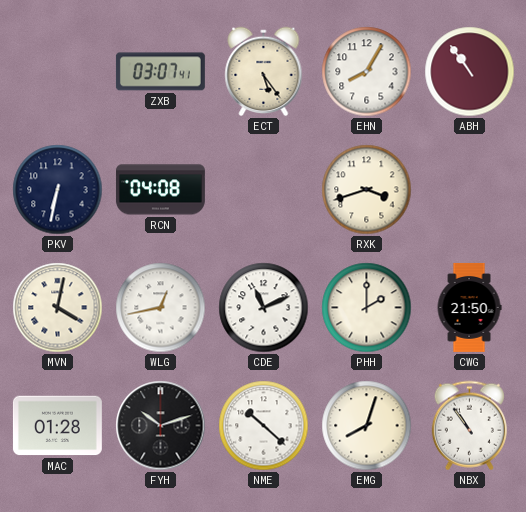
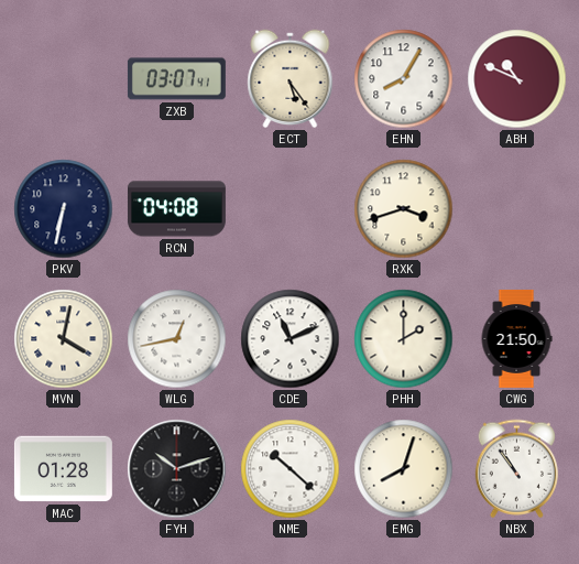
ABH: 10:54 -> 10:49
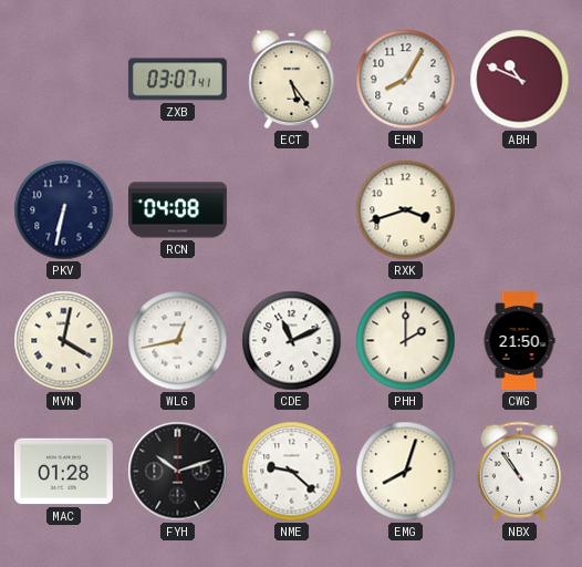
NME: 10:22 -> 9:22
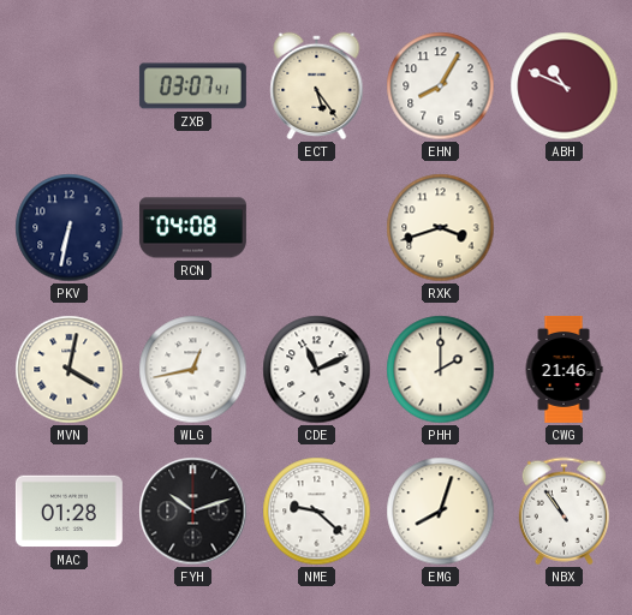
CWG: 21:50 -> 21:46
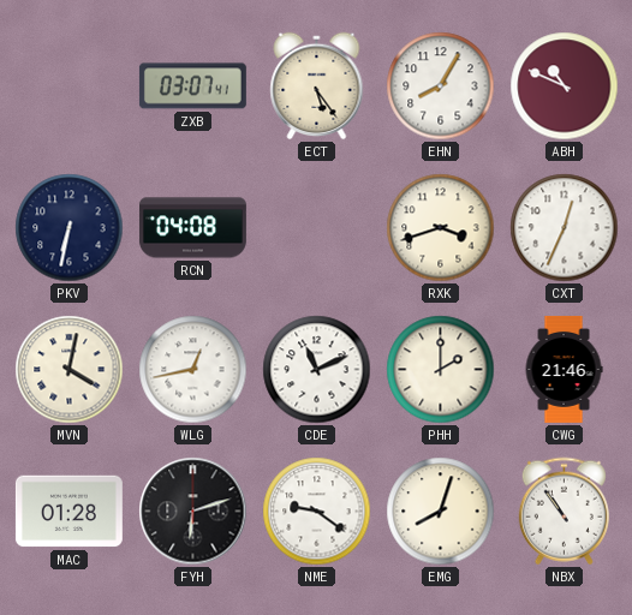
CXT: none -> 12:34
FYH: 10:12 -> 6:12
NME: 9:22 -> 9:21
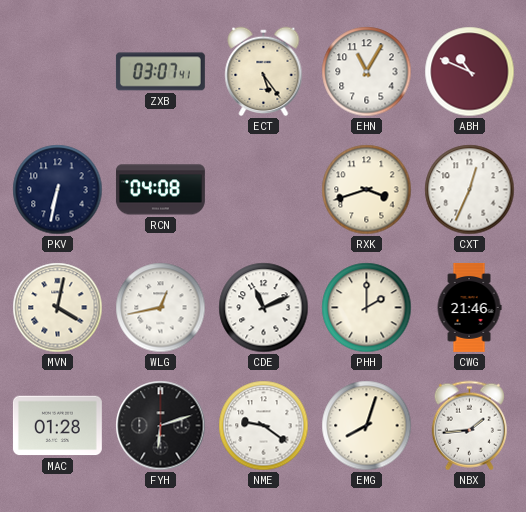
EHN: 8:05 -> 11:05
NBX: 10:54 -> 1:44
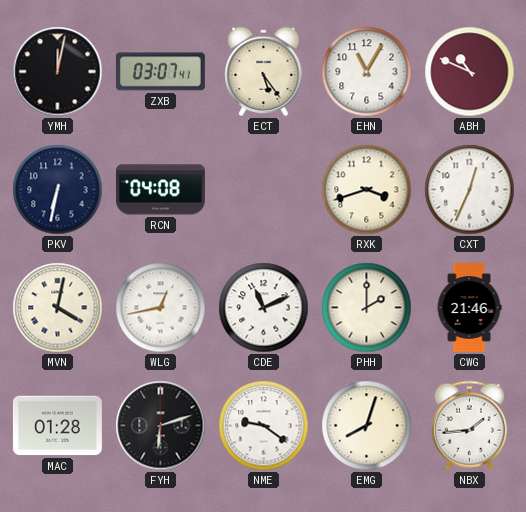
YMH: none -> 12:02
